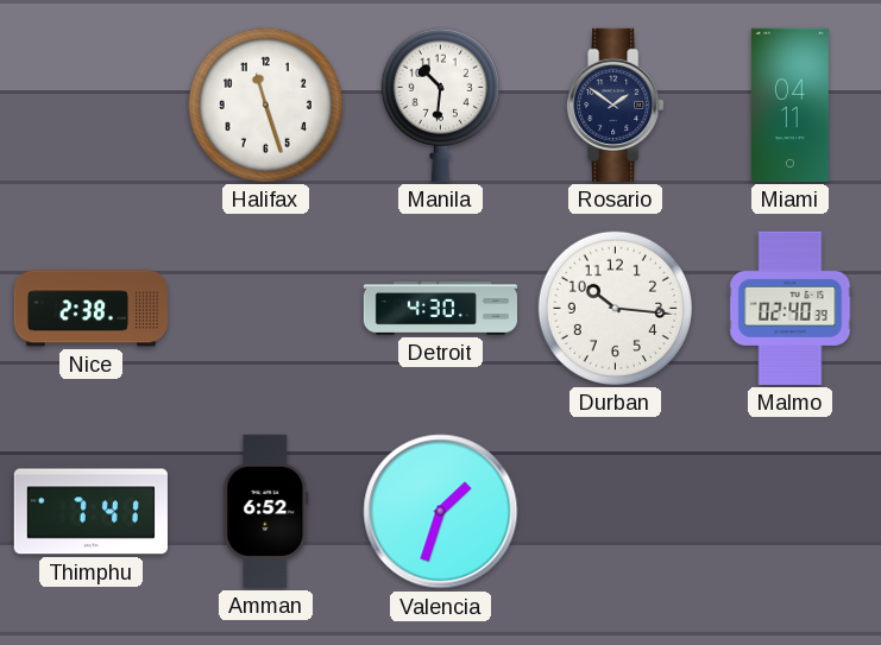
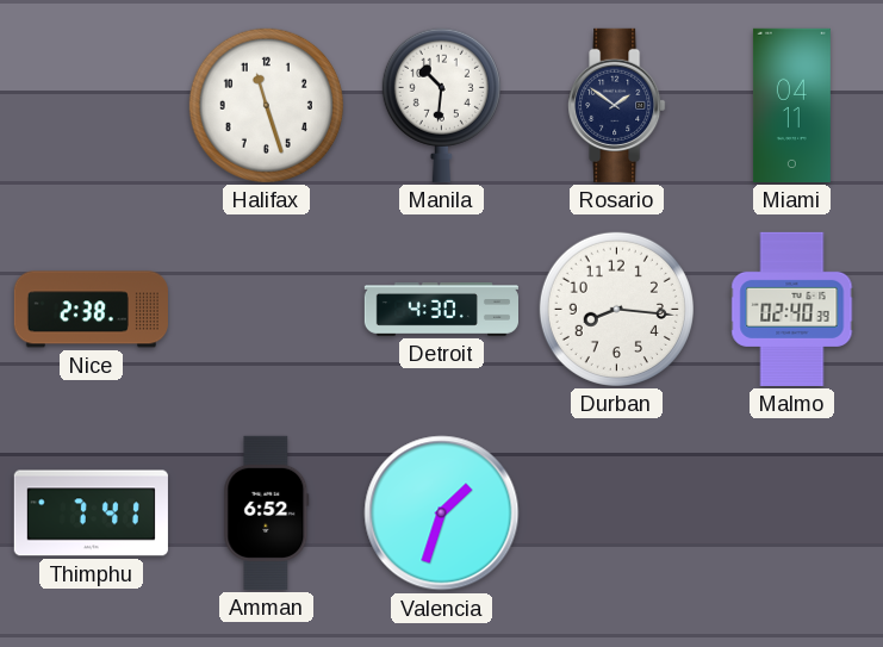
Durban: 10:16 -> 8:16
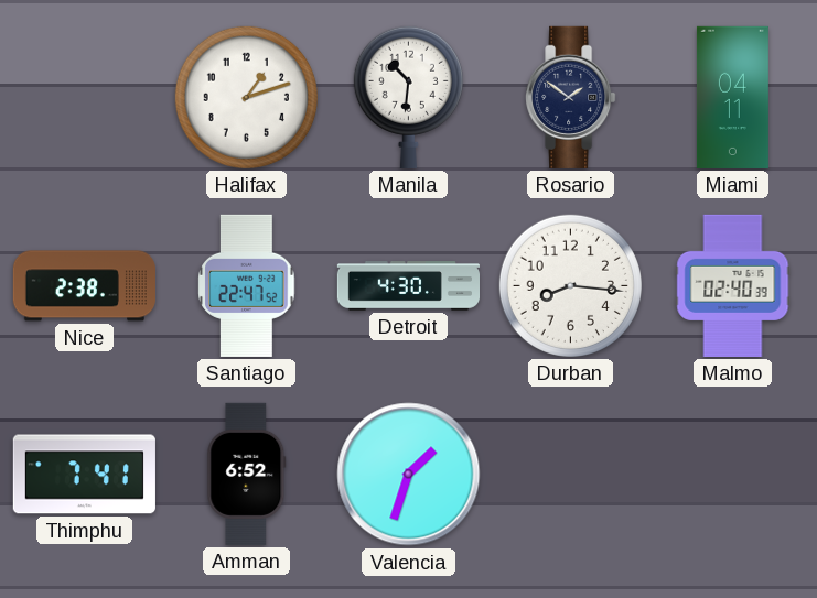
Halifax: 11:27 -> 1:12
Santiago: none -> 22:47
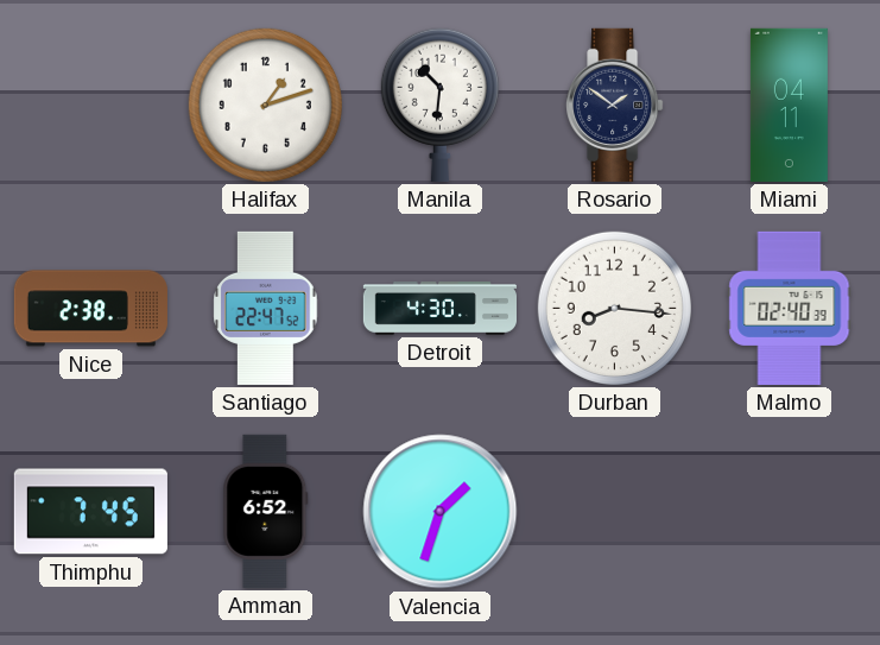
Thimphu: 7:41 -> 7:45
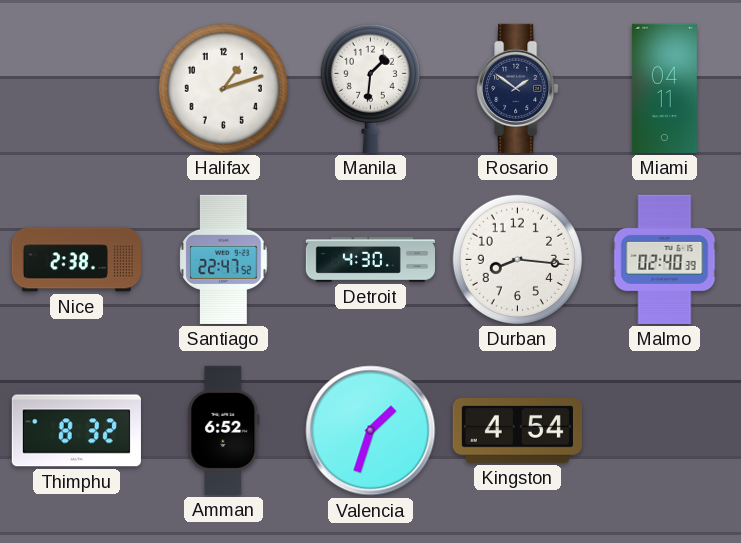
Manila: 10:31 -> 1:31
Thimphu: 7:45 -> 8:32
Kingston: none -> 4:54
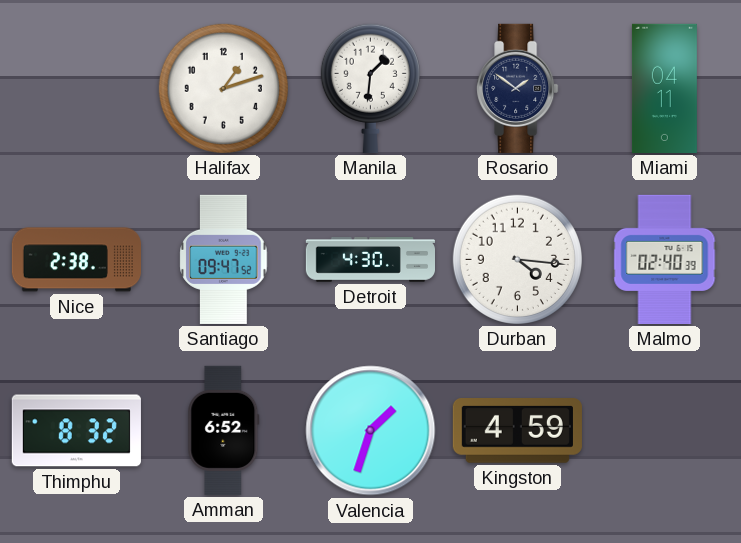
Santiago: 22:47 -> 09:47
Durban: 8:16 -> 4:16
Kingston: 4:54 -> 4:59
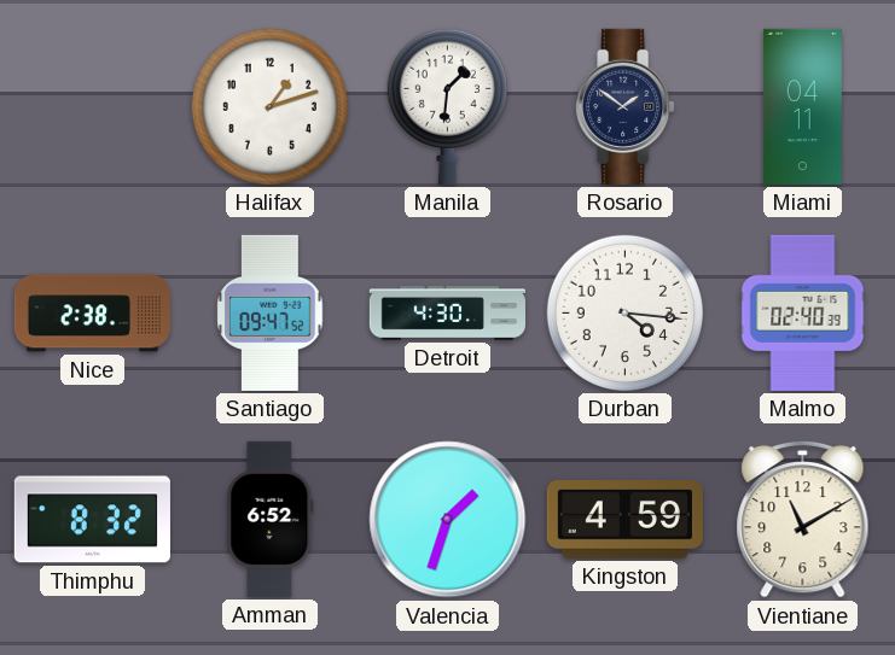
Vientiane: none -> 11:10
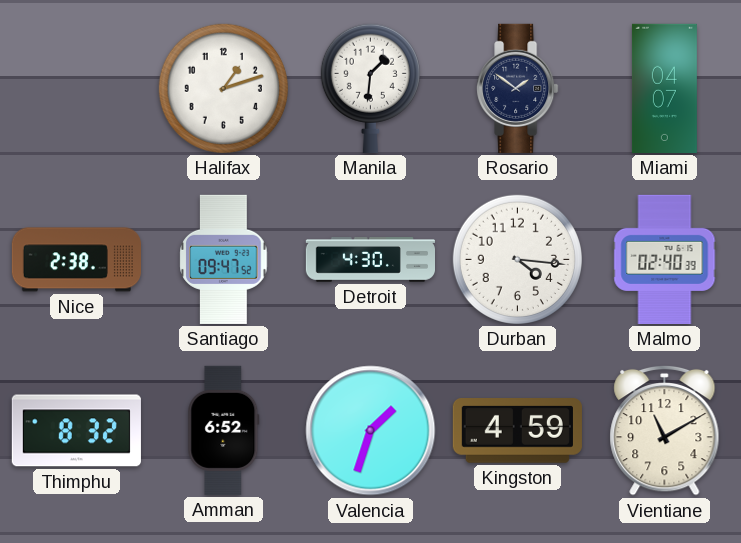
Miami: 04:11 -> 04:07
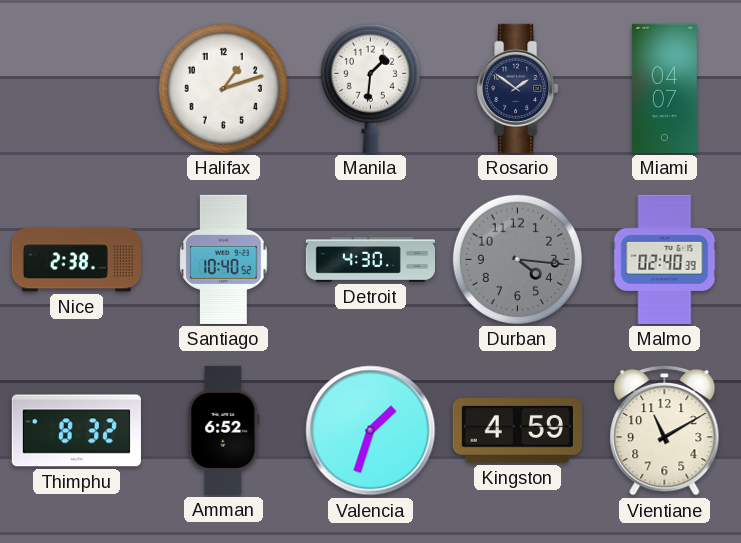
Santiago: 09:47 -> 10:40
Durban dial: white -> grey
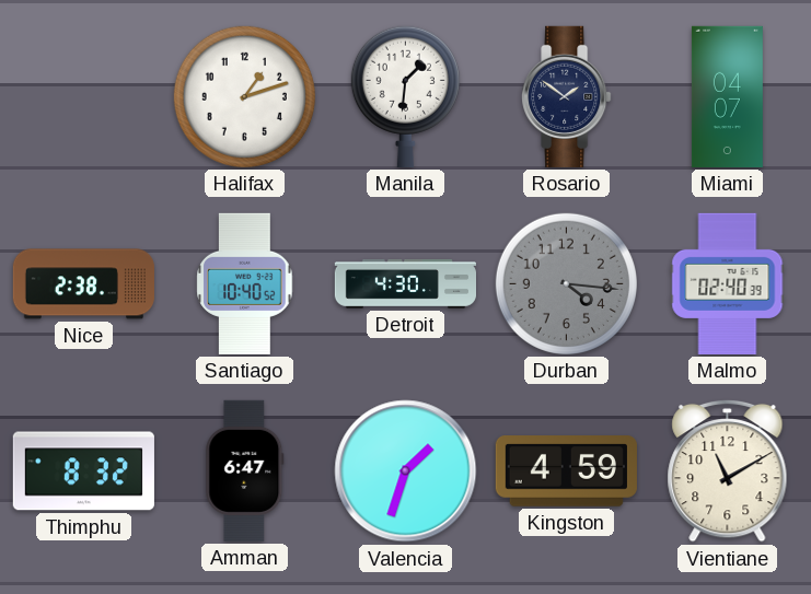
Amman: 6:52 -> 6:47
